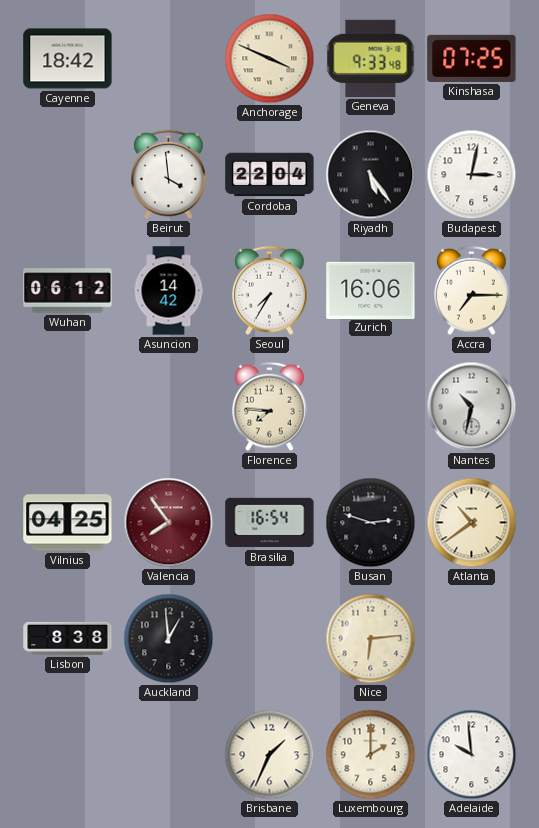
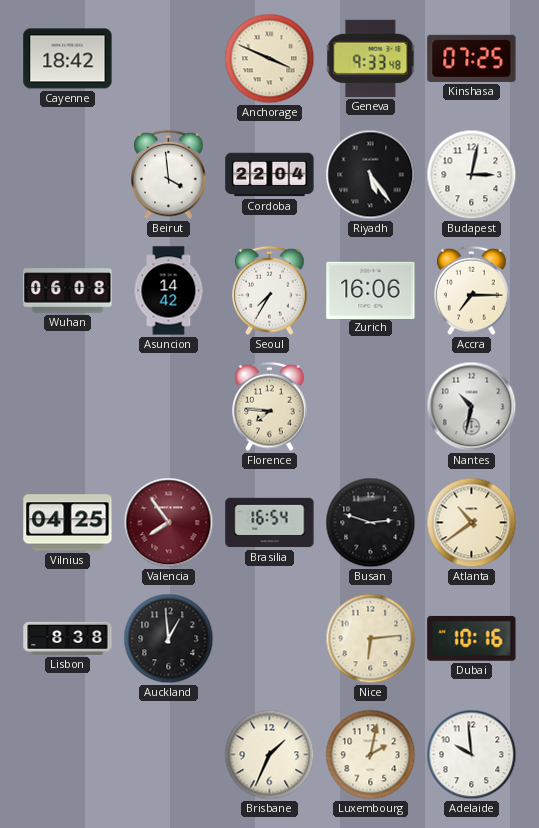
Wuhan: 06:12 -> 06:08
Dubai: none -> 10:16
Luxembourg: 2:00 -> 2:02
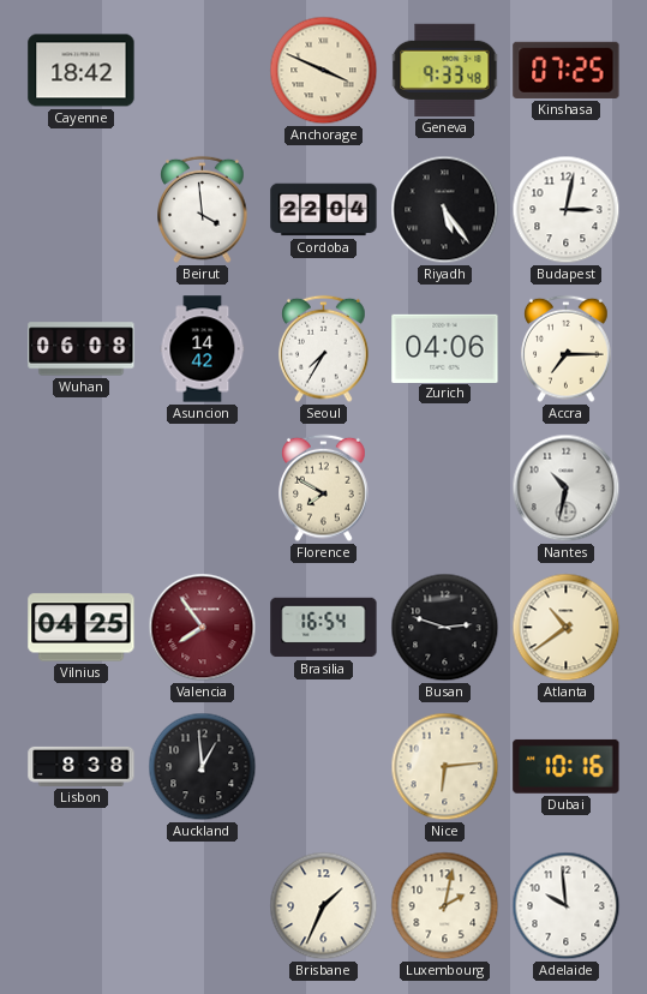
Zurich: 16:06 -> 04:06
Florence: 7:46 -> 7:50
